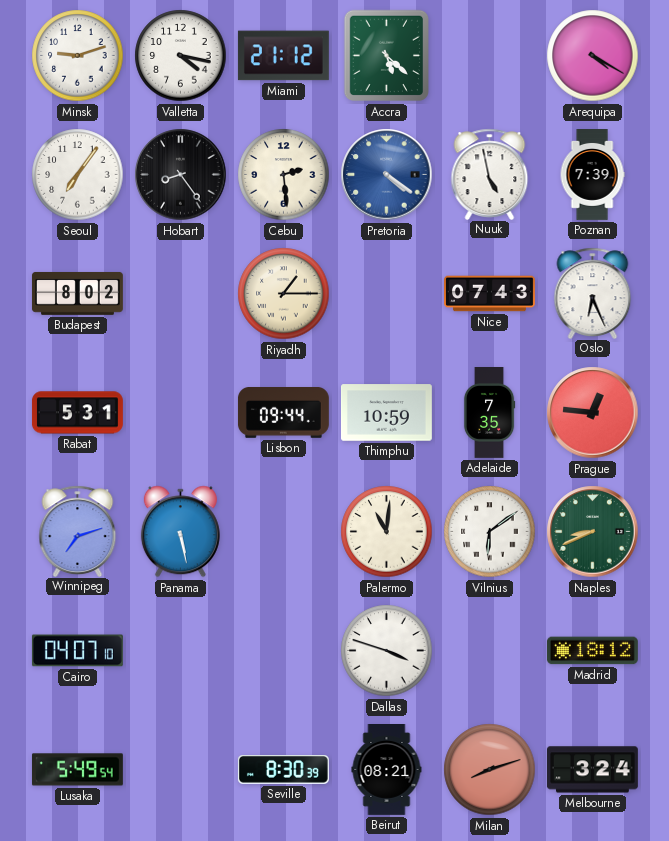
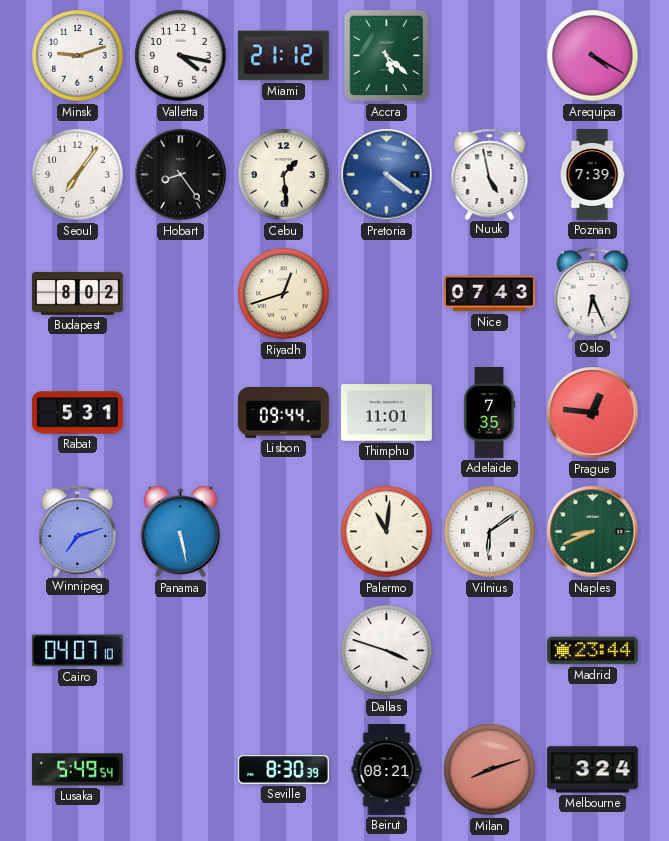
Cebu: 2:29 -> 1:29
Riyadh: 1:15 -> 12:42
Thimphu: 10:59 -> 11:01
Madrid: 18:12 -> 23:44
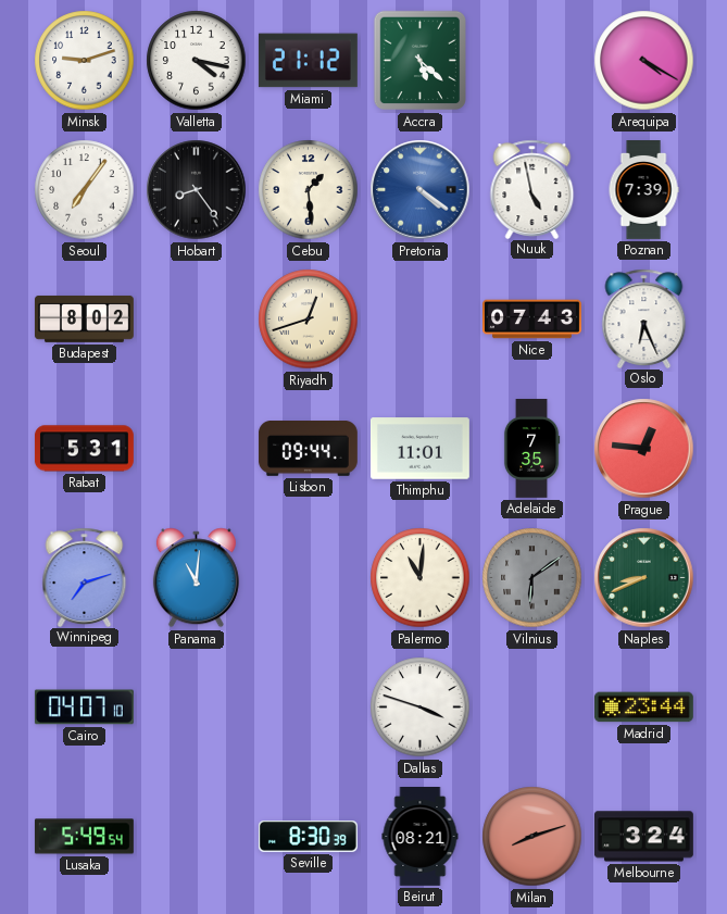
Panama: 5:28 -> 11:01
Vilnius dial: white -> grey
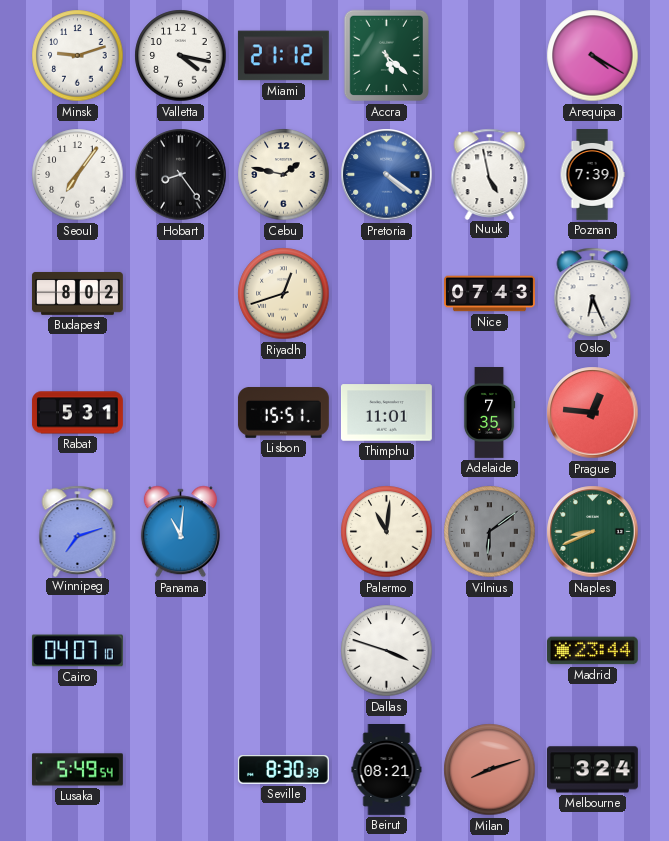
Cebu: 1:29 -> 1:47
Lisbon: 09:44 -> 15:51
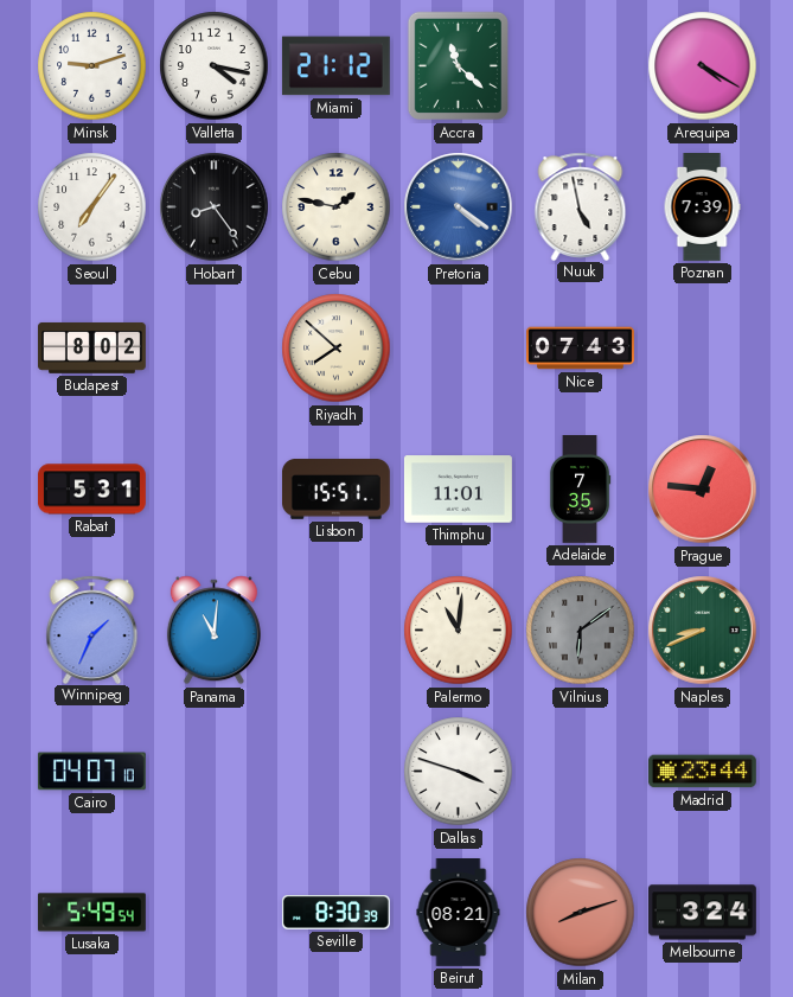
Accra: 5:22 -> 11:22
Riyadh: 12:42 -> 7:52
Oslo: 6:26 -> none
Winnipeg: 7:12 -> 1:34
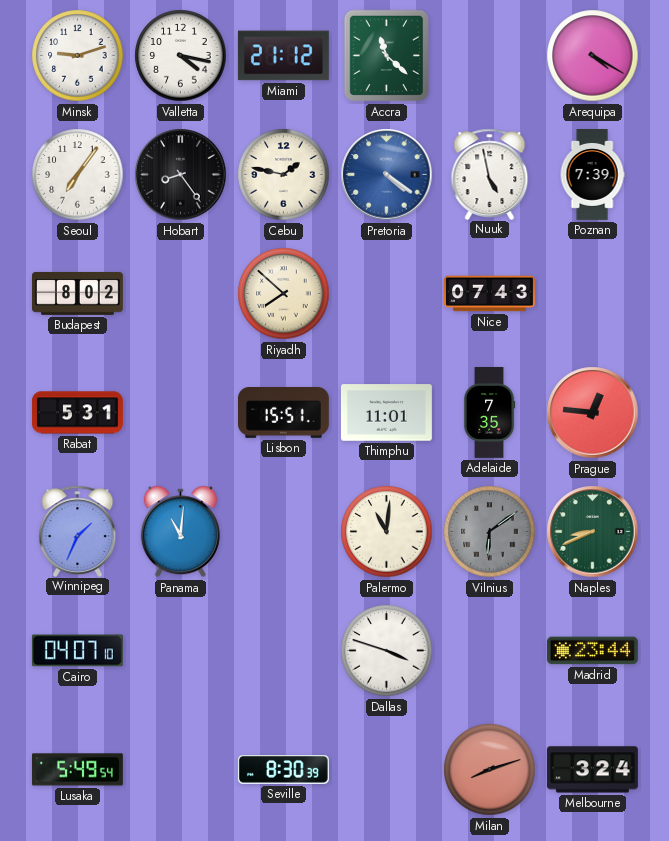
Beirut: 08:21 -> none
